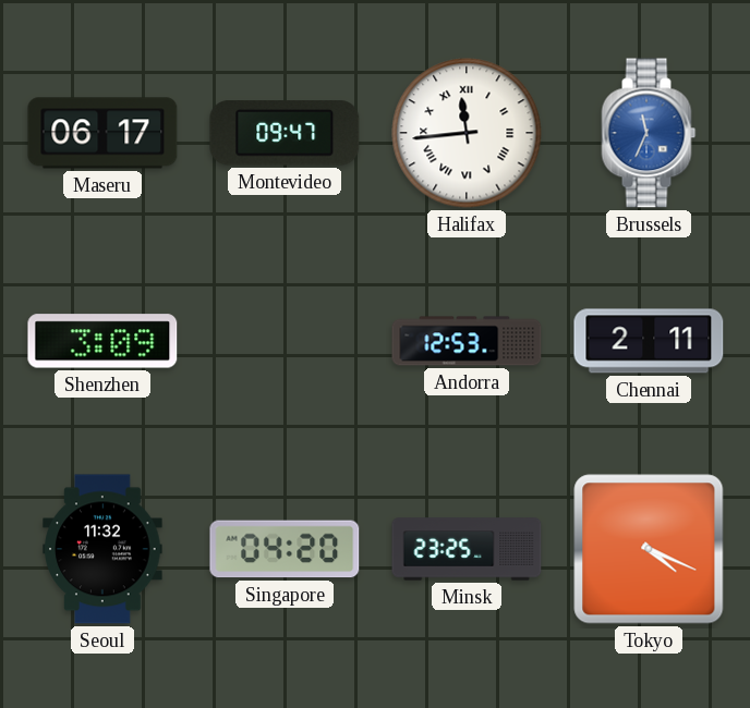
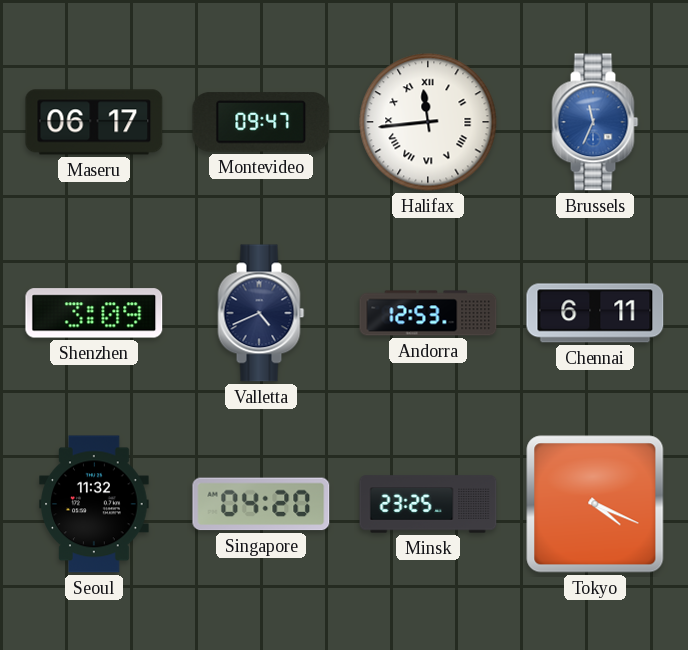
Valletta: none -> 4:41
Chennai: 2:11 -> 6:11
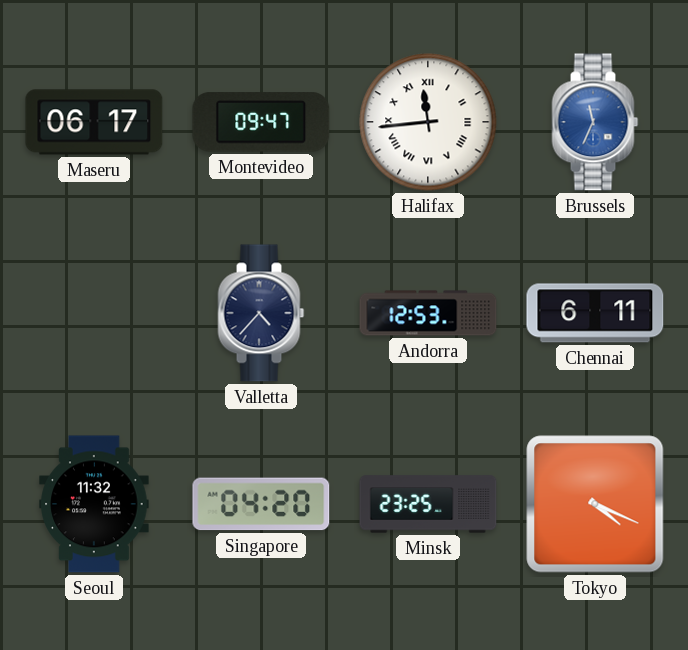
Shenzhen: 3:09 -> none
Valletta: 4:41 -> 4:37
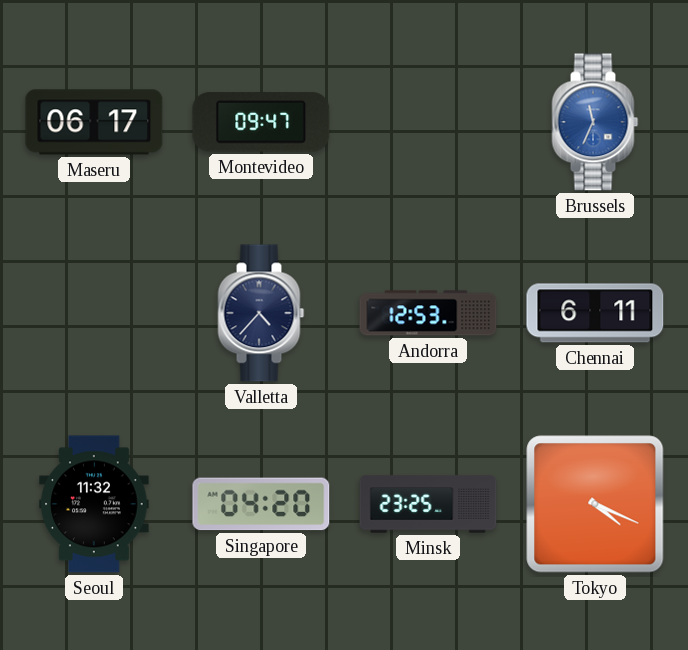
Halifax: 11:44 -> none
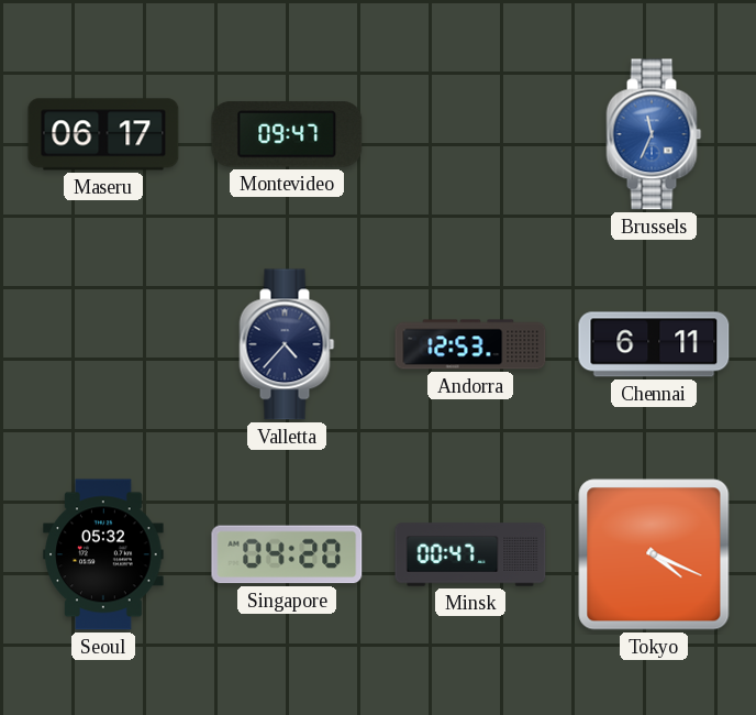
Seoul: 11:32 -> 05:32
Minsk: 23:25 -> 00:47
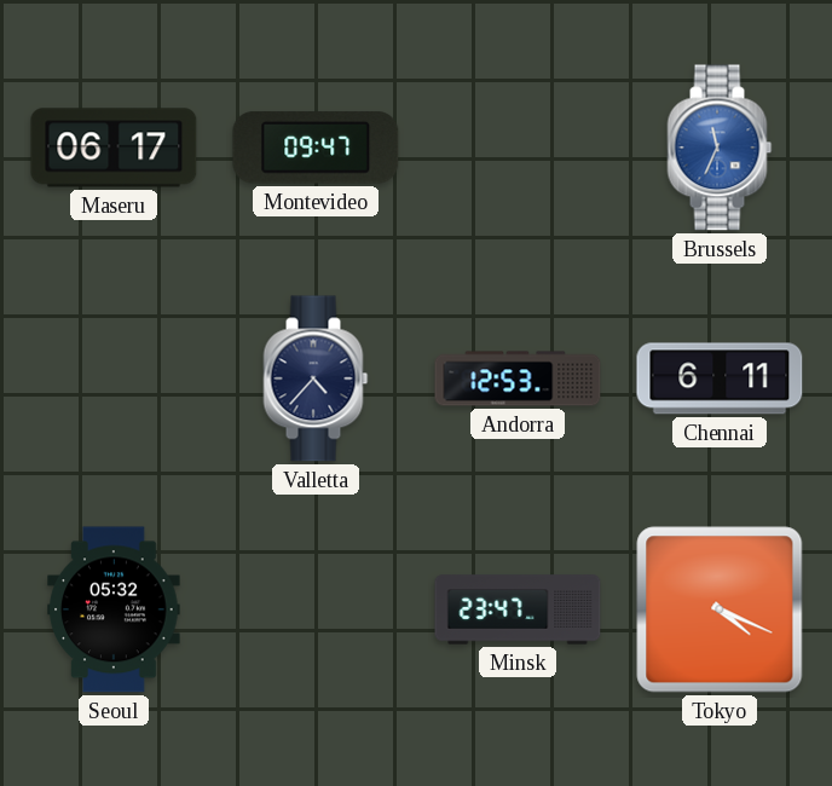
Singapore: 04:20 -> none
Minsk: 00:47 -> 23:47
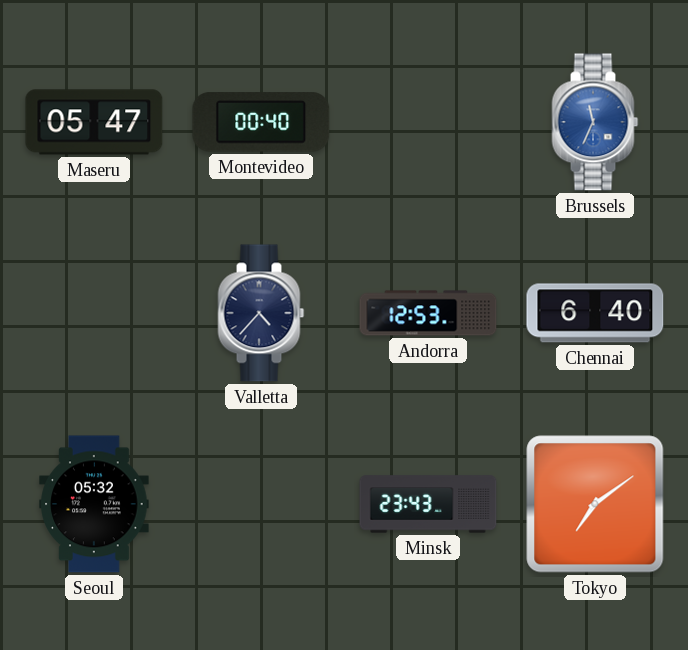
Maseru: 06:17 -> 05:47
Montevideo: 09:47 -> 00:40
Chennai: 6:11 -> 6:40
Minsk: 23:47 -> 23:43
Tokyo: 4:19 -> 7:09
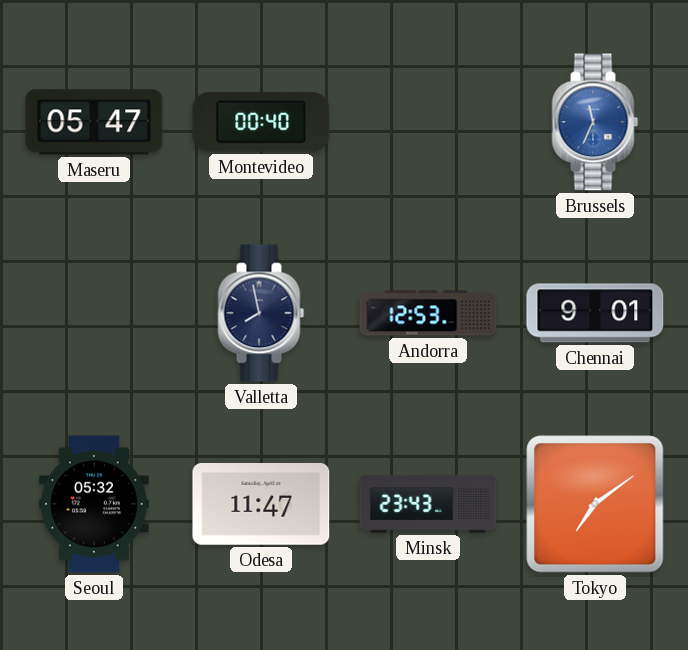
Valletta: 4:37 -> 7:58
Chennai: 6:40 -> 9:01
Odesa: none -> 11:47
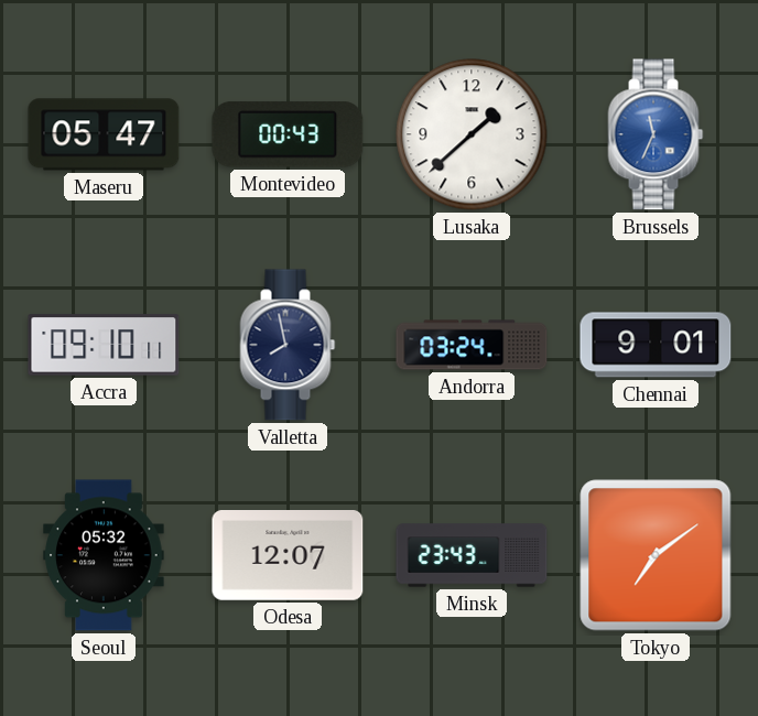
Montevideo: 00:40 -> 00:43
Lusaka: none -> 1:38
Accra: none -> 09:10
Andorra: 12:53 -> 03:24
Odesa: 11:47 -> 12:07
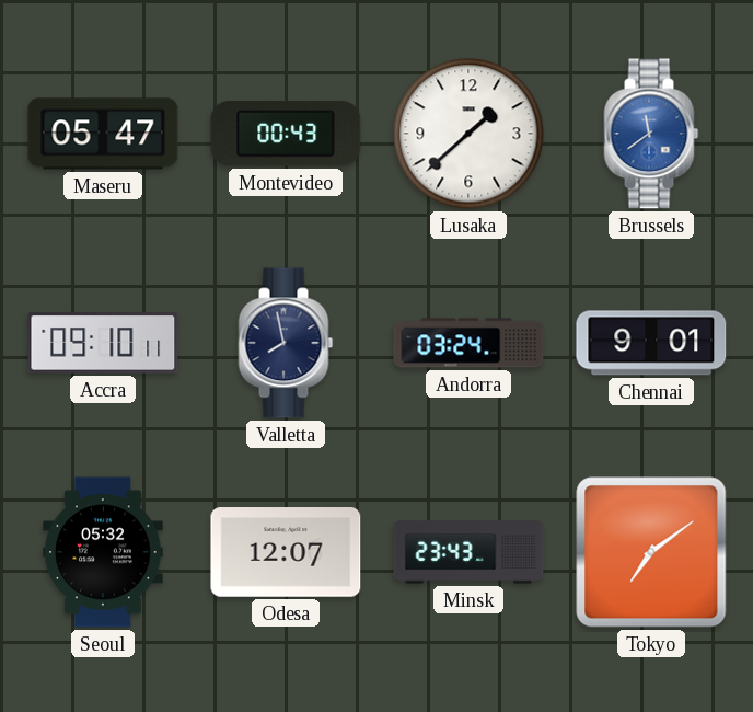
Brussels: 11:34 -> 11:39
